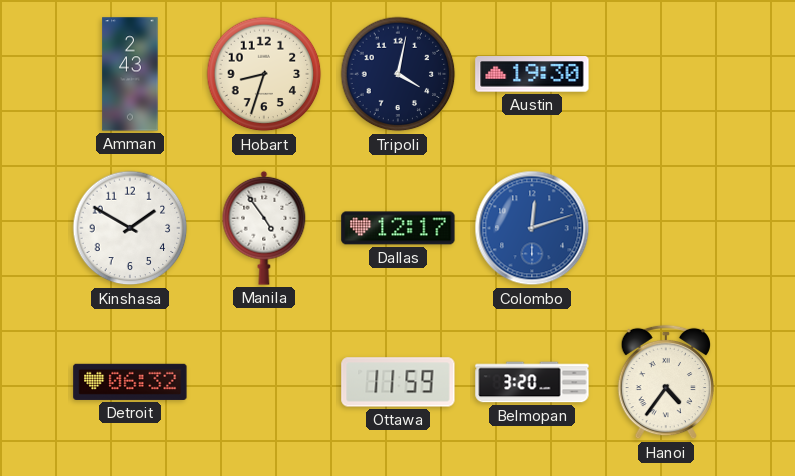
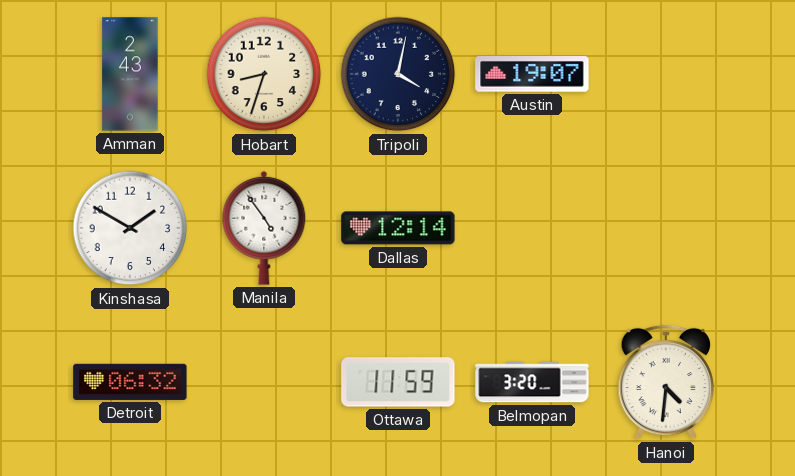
Austin: 19:30 -> 19:07
Dallas: 12:17 -> 12:14
Colombo: 12:12 -> none
Hanoi: 4:36 -> 4:31
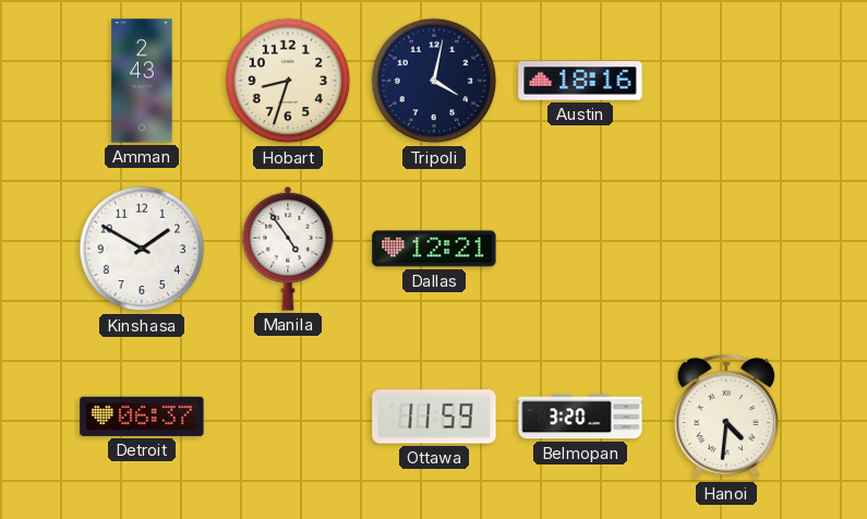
Austin: 19:07 -> 18:16
Dallas: 12:14 -> 12:21
Detroit: 06:32 -> 06:37
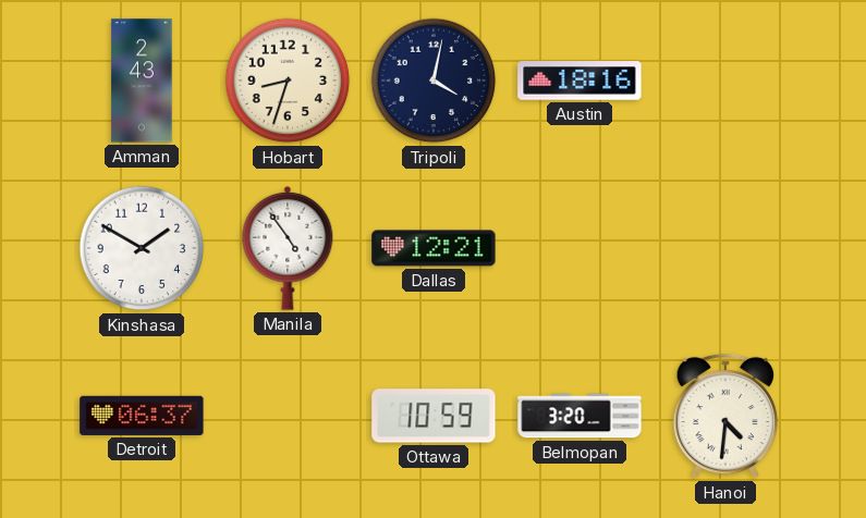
Ottawa: 11:59 -> 10:59
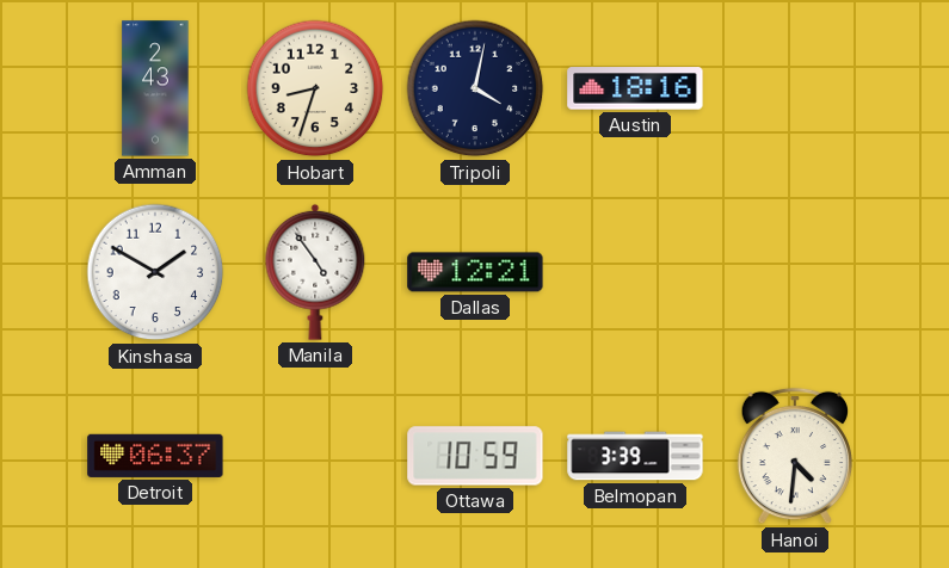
Belmopan: 3:20 -> 3:39
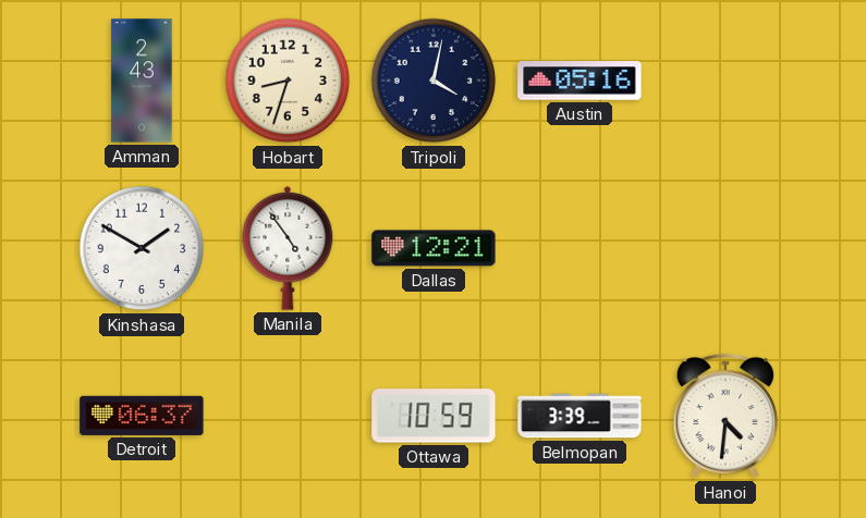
Austin: 18:16 -> 05:16
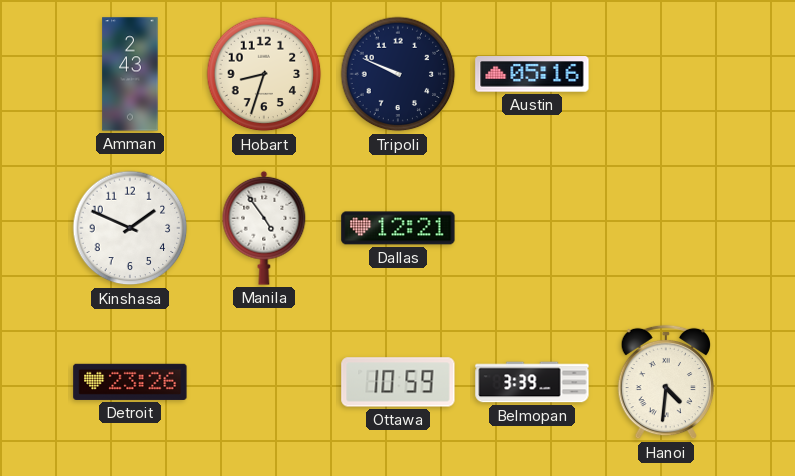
Tripoli: 4:02 -> 9:49
Kinshasa: 1:50 -> 1:49
Detroit: 06:37 -> 23:26
